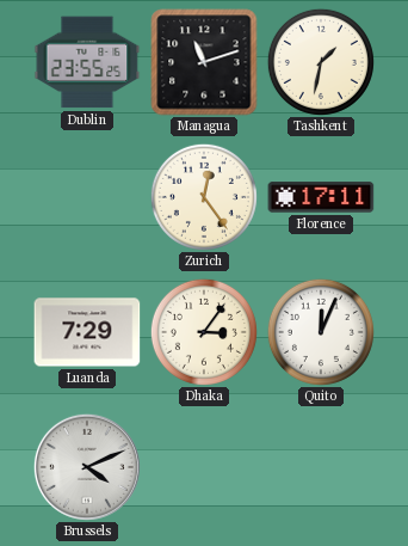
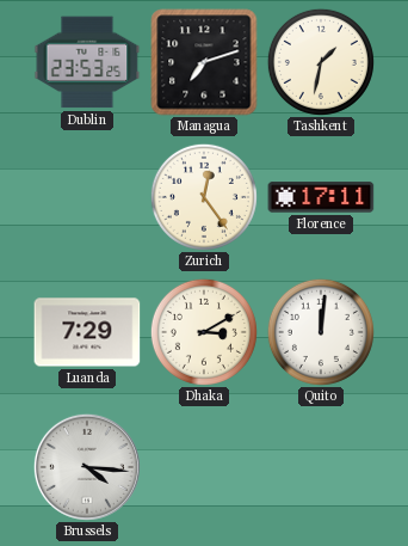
Dublin: 23:55 -> 23:53
Managua: 11:12 -> 7:12
Dhaka: 3:06 -> 3:10
Quito: 12:04 -> 12:01
Brussels: 4:11 -> 4:16
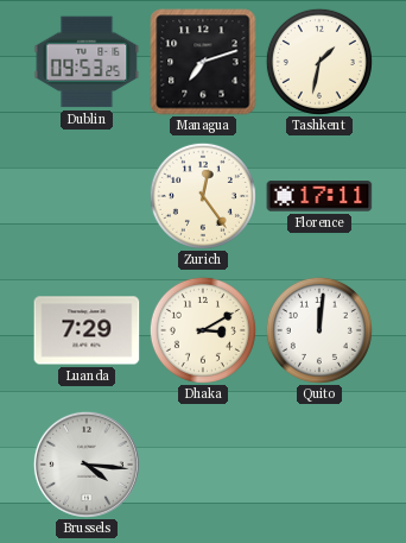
Dublin: 23:53 -> 09:53
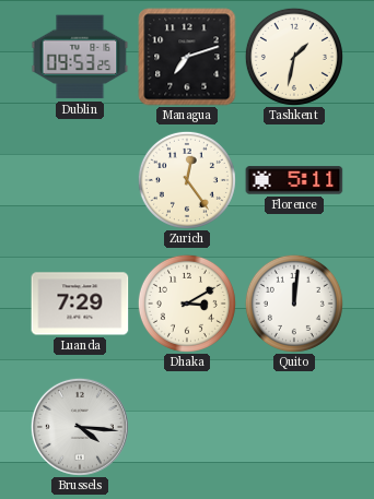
Florence: 17:11 -> 5:11
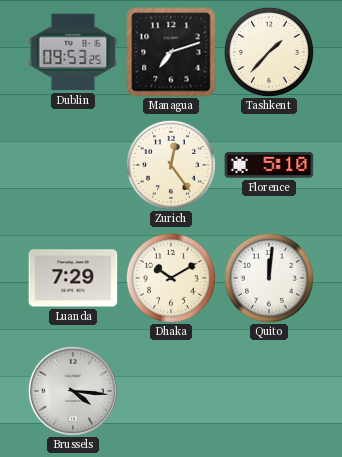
Tashkent: 1:32 -> 1:37
Florence: 5:11 -> 5:10
Dhaka: 3:10 -> 10:10
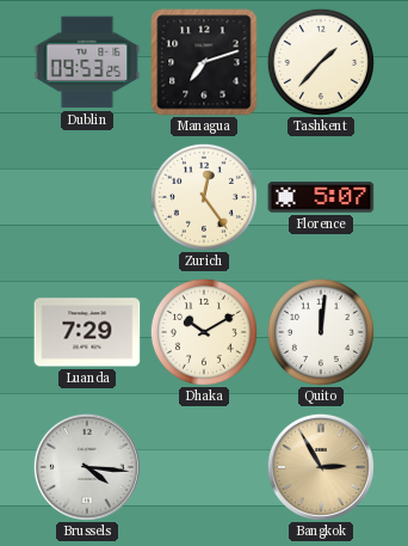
Florence: 5:10 -> 5:07
Bangkok: none -> 2:55
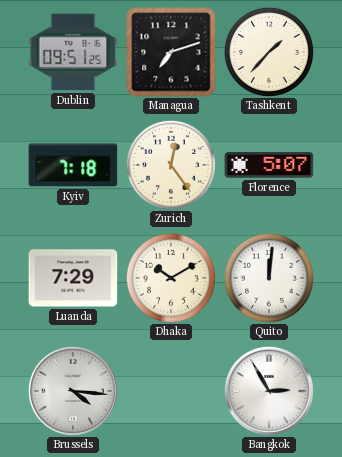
Dublin: 09:53 -> 09:51
Kyiv: none -> 7:18
Bangkok dial: champagne -> white
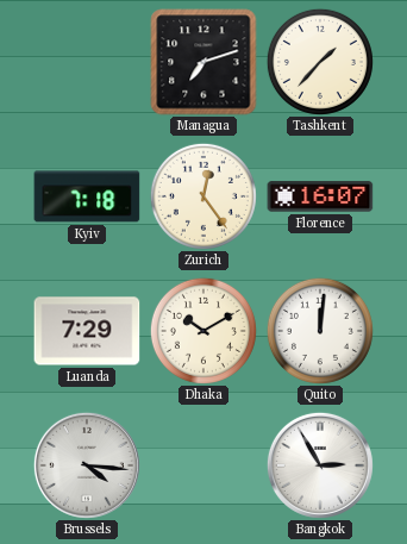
Dublin: 09:51 -> none
Florence: 5:07 -> 16:07
